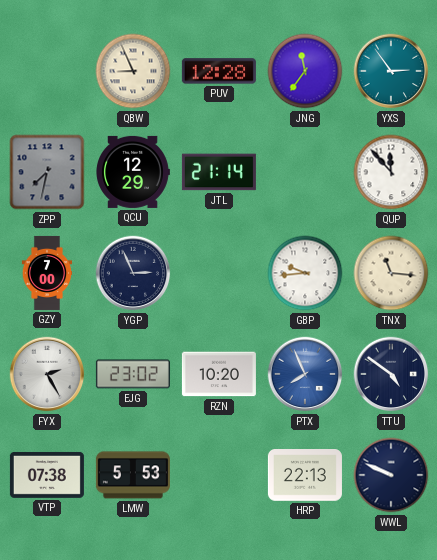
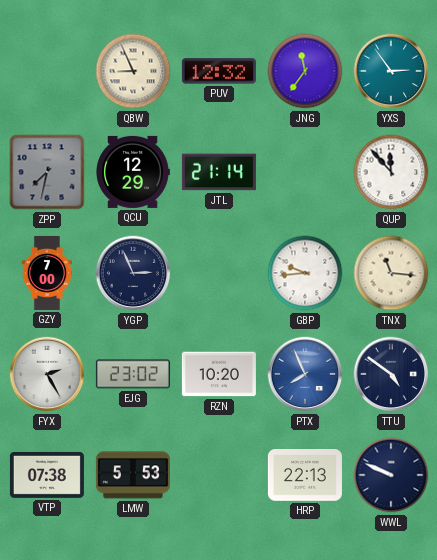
PUV: 12:28 -> 12:32
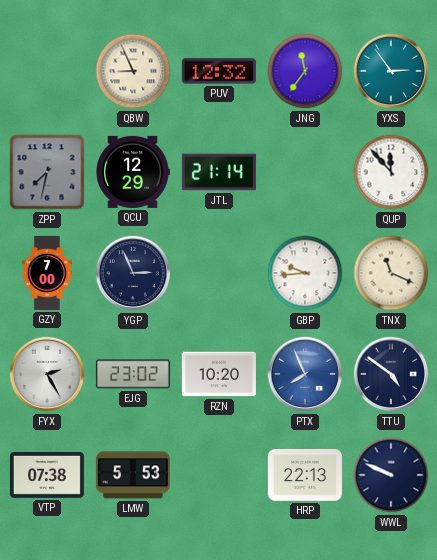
TNX: 11:16 -> 11:19
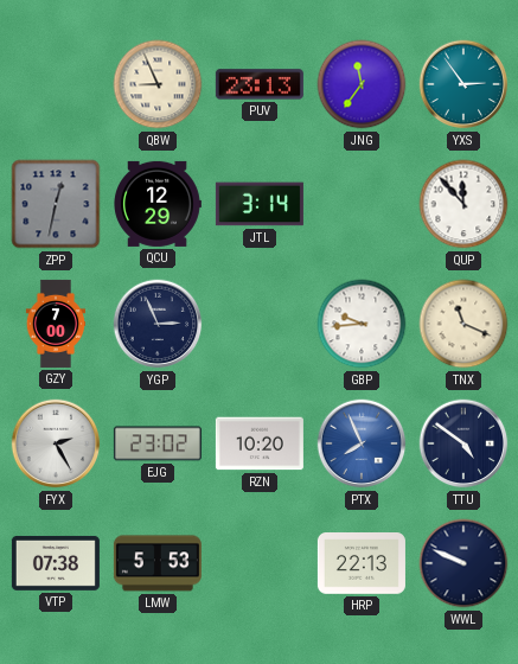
PUV: 12:32 -> 23:13
ZPP: 7:32 -> 12:32
JTL: 21:14 -> 3:14
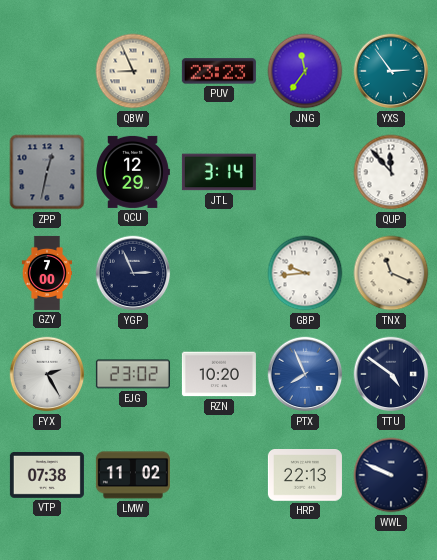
PUV: 23:13 -> 23:23
LMW: 5:53 -> 11:02
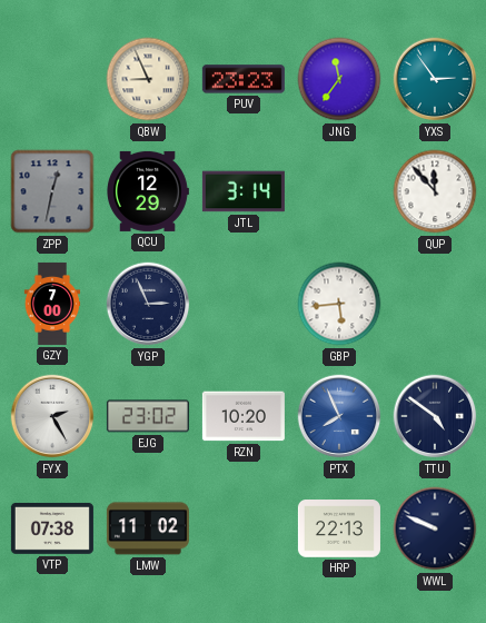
GBP: 9:44 -> 5:44
TNX: 11:19 -> none
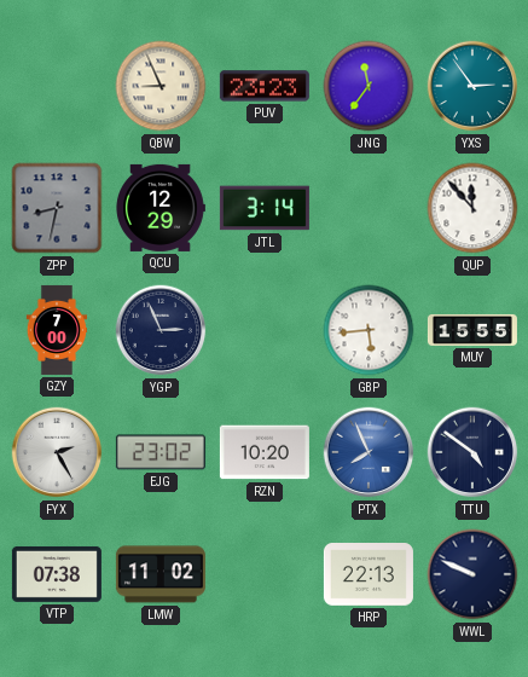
ZPP: 12:32 -> 8:32
MUY: none -> 15:55
